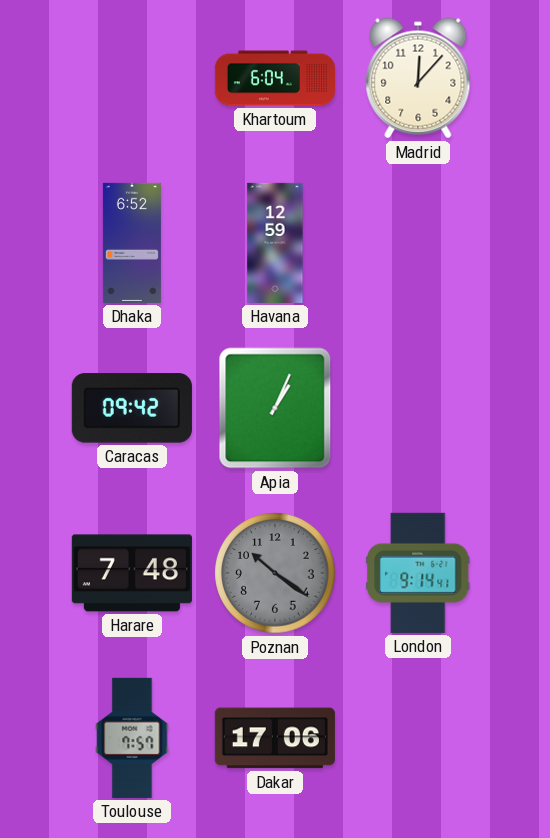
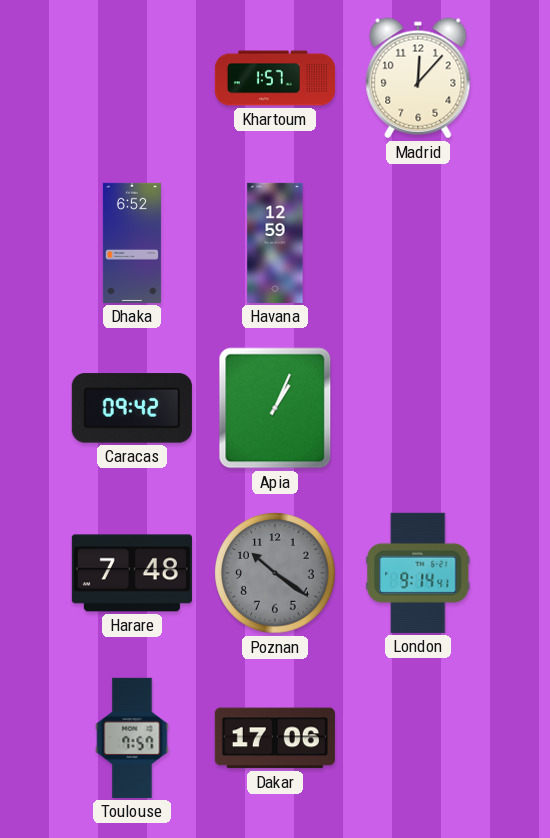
Khartoum: 6:04 -> 1:57
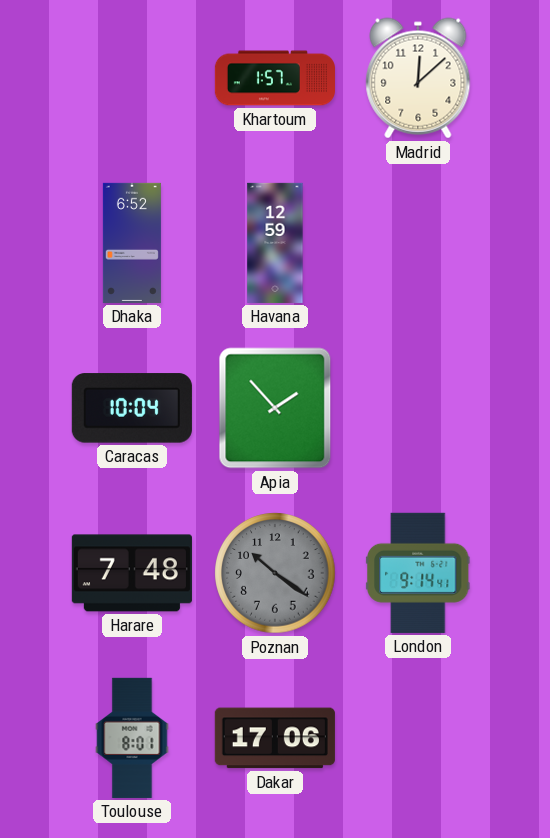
Madrid: 12:07 -> 12:08
Caracas: 09:42 -> 10:04
Apia: 1:04 -> 1:53
Toulouse: 7:57 -> 8:01
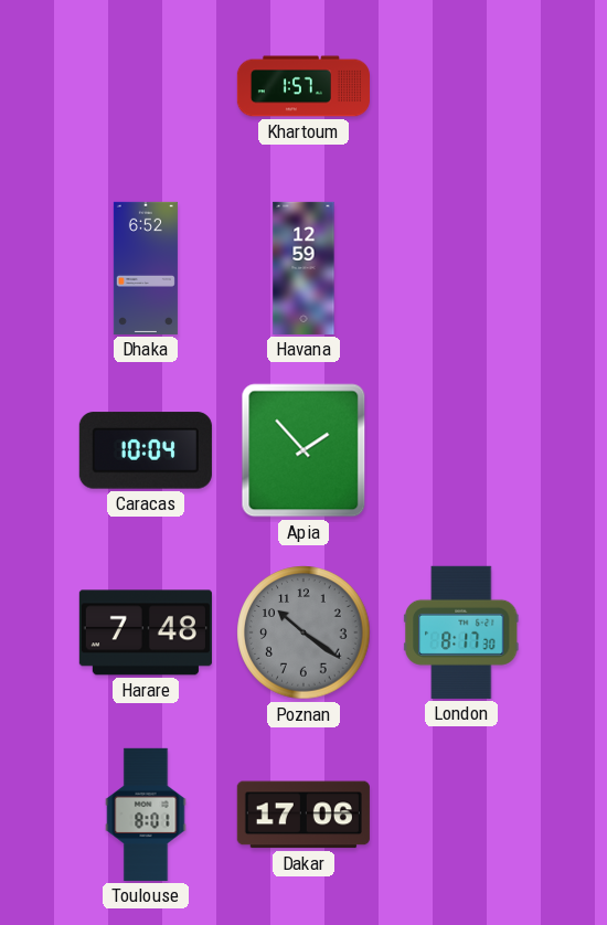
Madrid: 12:08 -> none
London: 9:14 -> 8:17
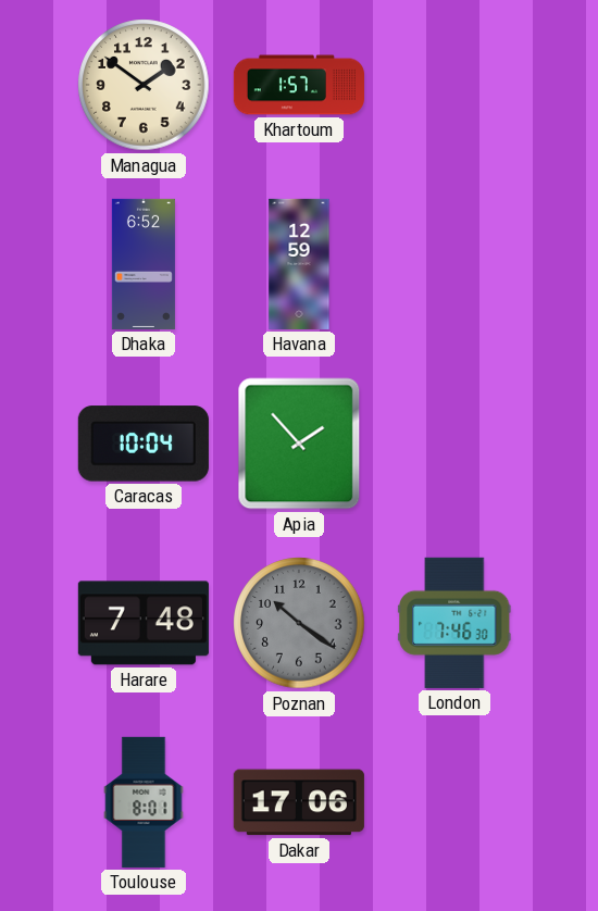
Managua: none -> 1:51
London: 8:17 -> 7:46
